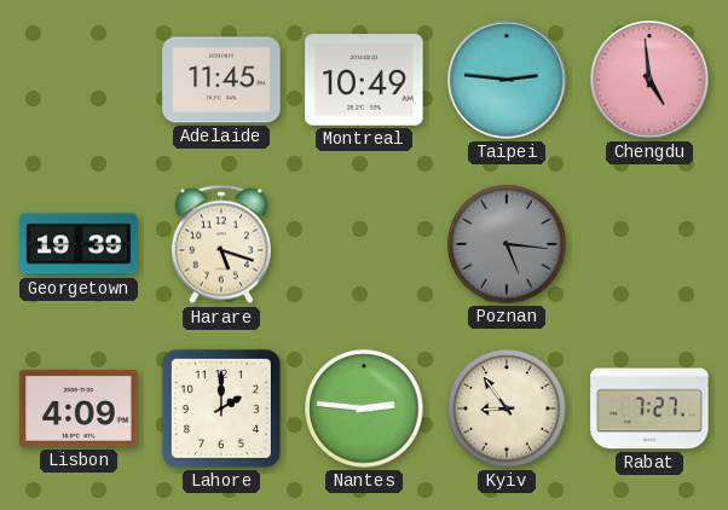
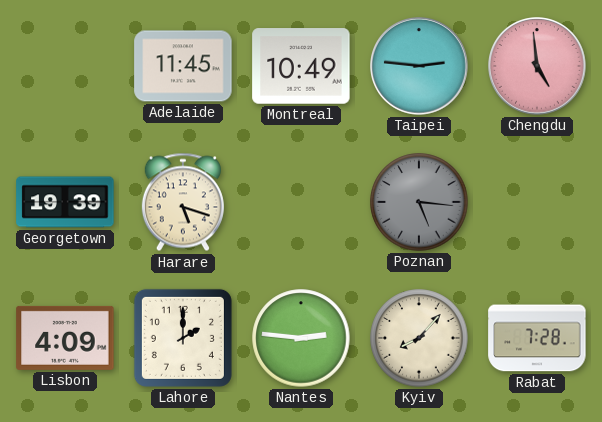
Kyiv: 8:54 -> 8:07
Rabat: 7:27 -> 7:28
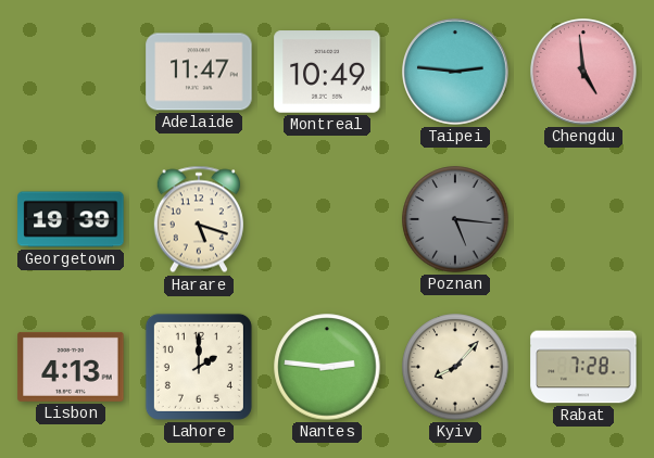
Adelaide: 11:45 -> 11:47
Lisbon: 4:09 -> 4:13
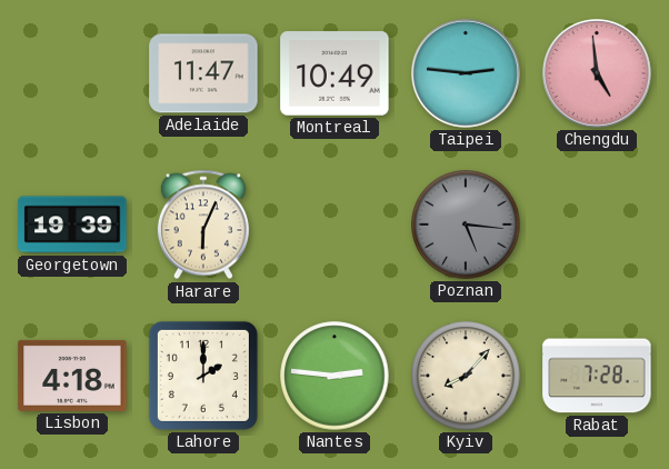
Harare: 5:18 -> 6:04
Lisbon: 4:13 -> 4:18
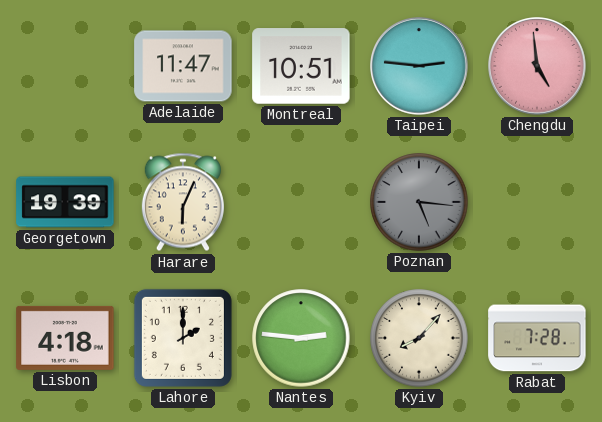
Montreal: 10:49 -> 10:51
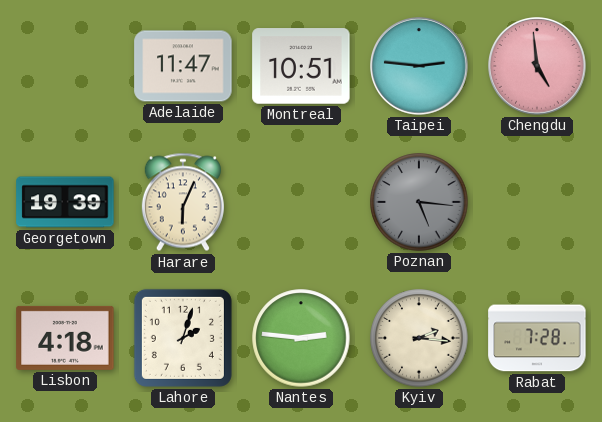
Lahore: 2:00 -> 2:03
Kyiv: 8:07 -> 2:16
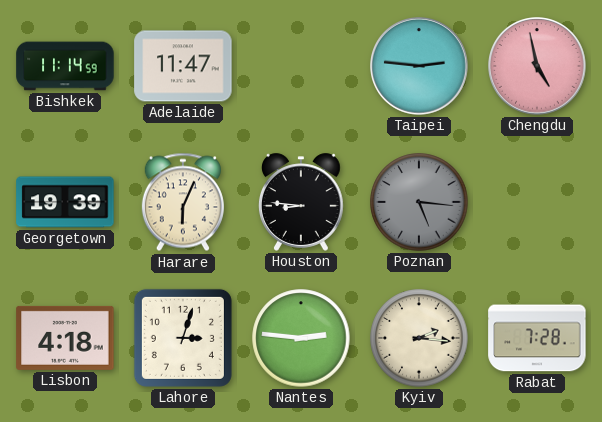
Bishkek: none -> 11:14
Montreal: 10:51 -> none
Chengdu: 4:59 -> 4:58
Houston: none -> 8:46
Lahore: 2:03 -> 3:03
